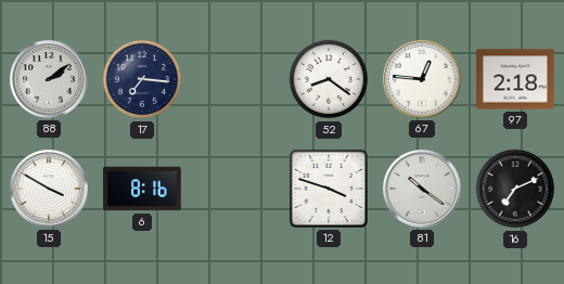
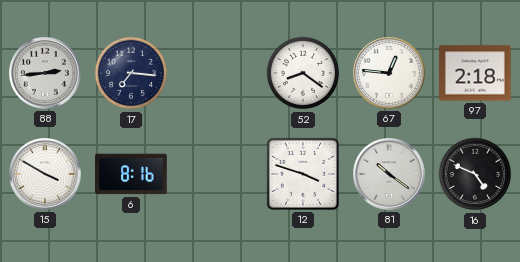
88: 2:09 -> 2:44
16: 7:11 -> 4:49
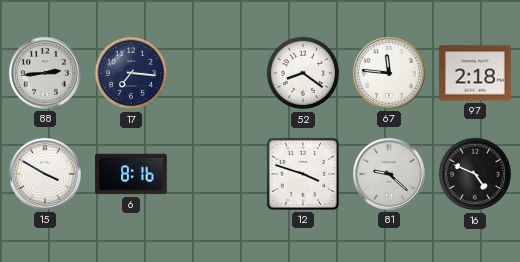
67: 12:46 -> 11:46
81: 10:21 -> 9:22
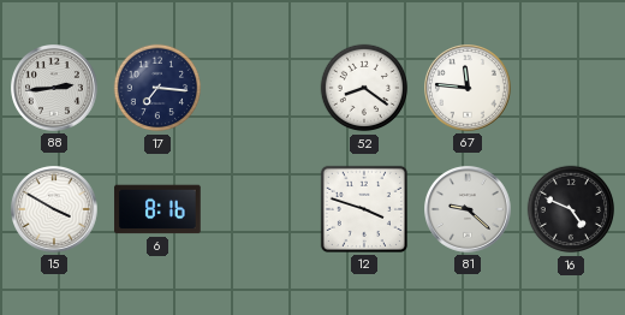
97: 2:18 -> none
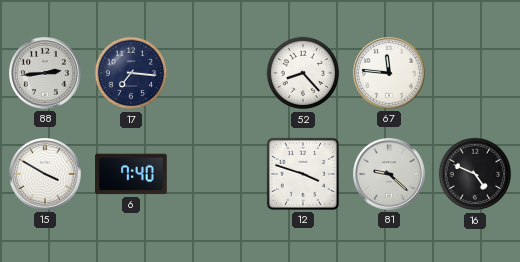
52: 8:21 -> 8:23
6: 8:16 -> 7:40
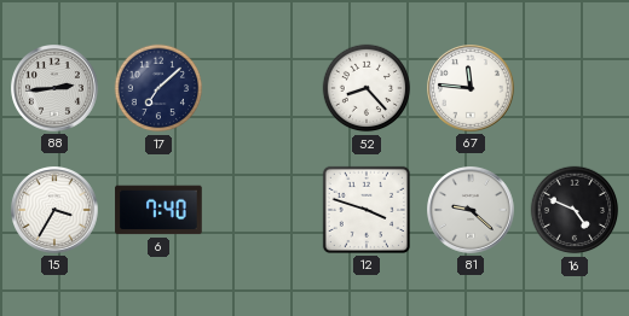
17: 7:16 -> 7:08
15: 3:50 -> 3:35
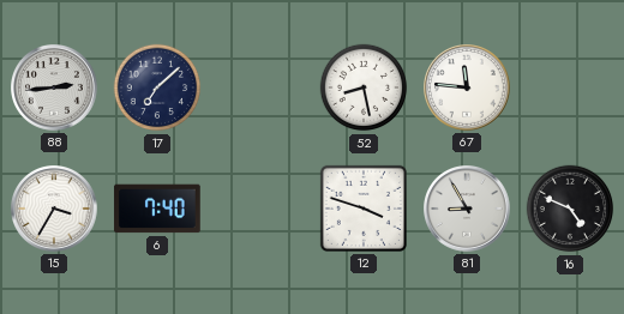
52: 8:23 -> 8:28
81: 9:22 -> 8:55
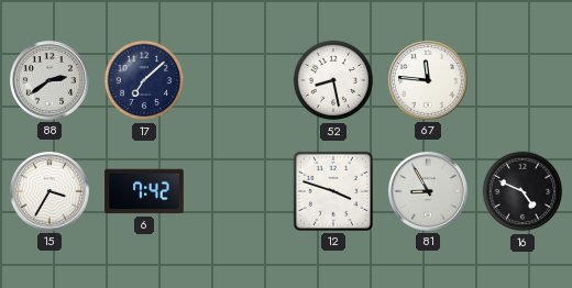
88: 2:44 -> 2:39
6: 7:40 -> 7:42
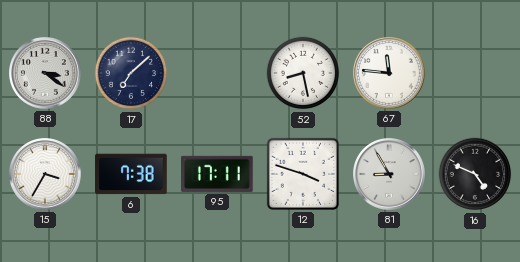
88: 2:39 -> 3:21
6: 7:42 -> 7:38
95: none -> 17:11
